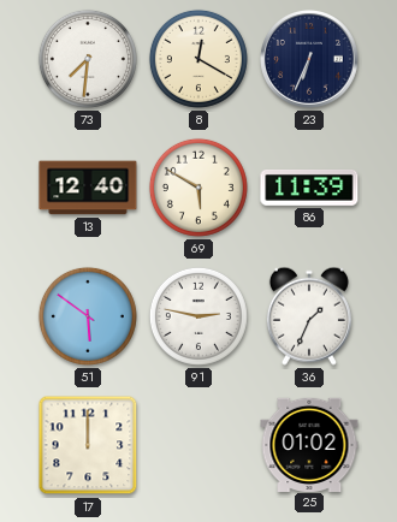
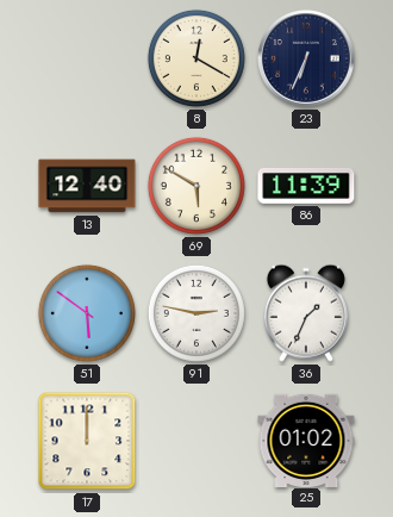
73: 7:31 -> none
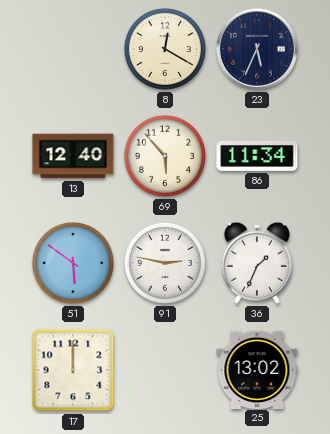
23: 6:34 -> 5:34
69: 5:50 -> 5:53
86: 11:39 -> 11:34
25: 01:02 -> 13:02
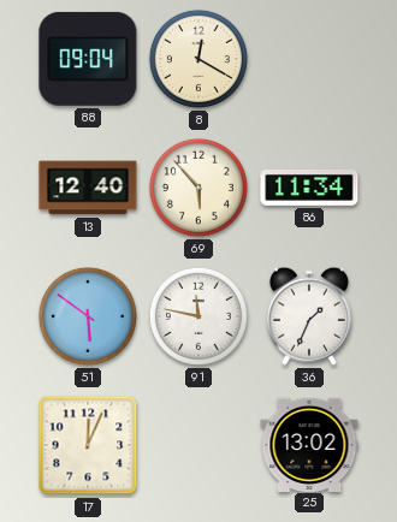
88: none -> 09:04
23: 5:34 -> none
91: 2:47 -> 11:47
17: 12:00 -> 12:04
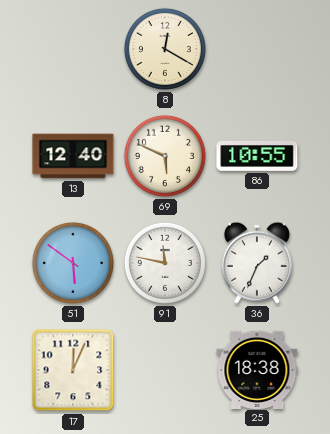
88: 09:04 -> none
69: 5:53 -> 5:49
86: 11:34 -> 10:55
25: 13:02 -> 18:38
